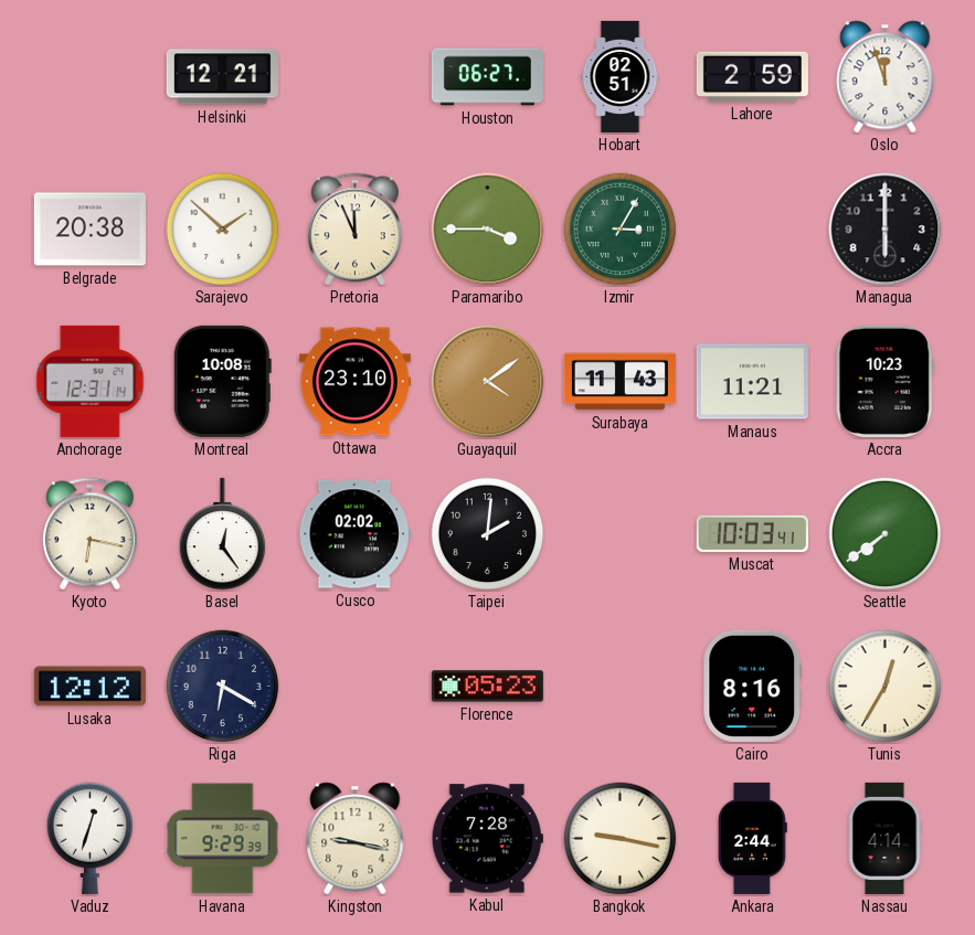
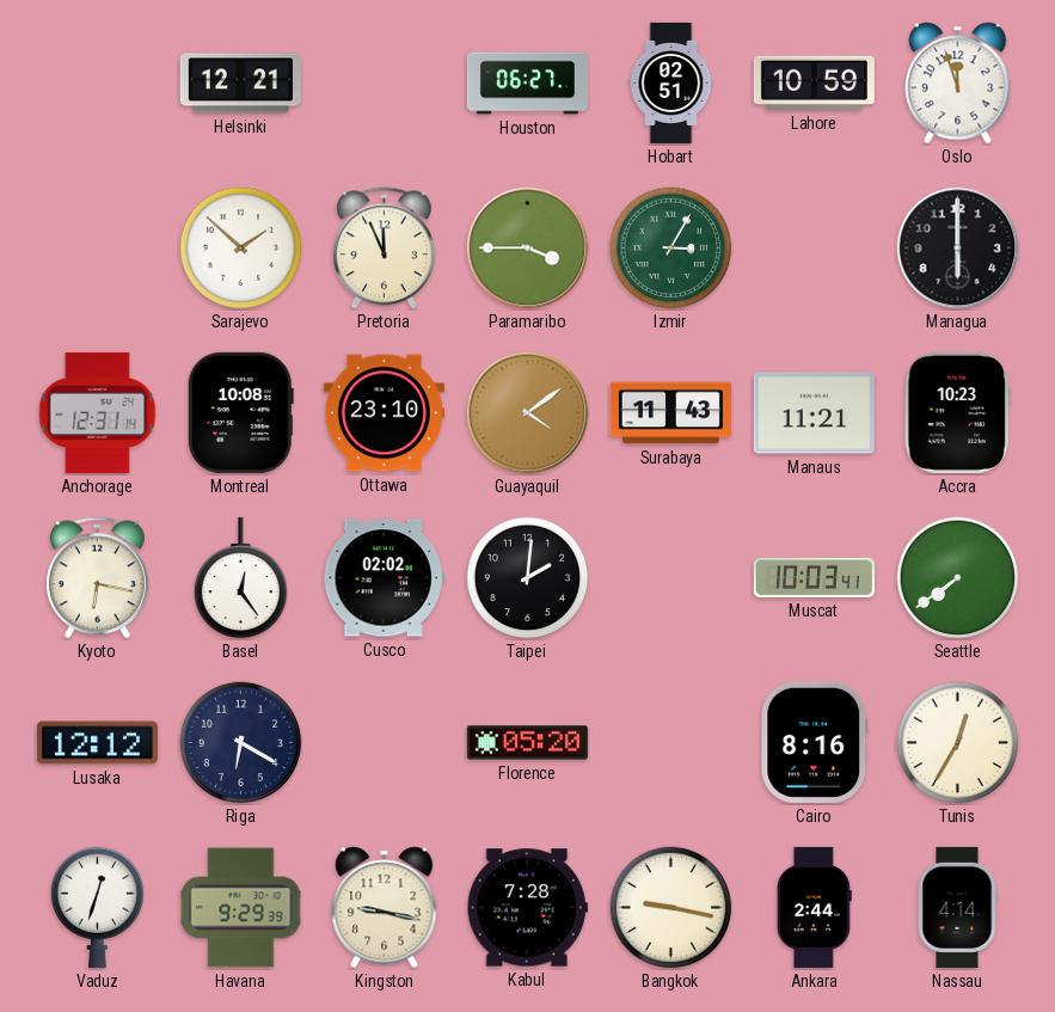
Lahore: 2:59 -> 10:59
Belgrade: 20:38 -> none
Florence: 05:23 -> 05:20
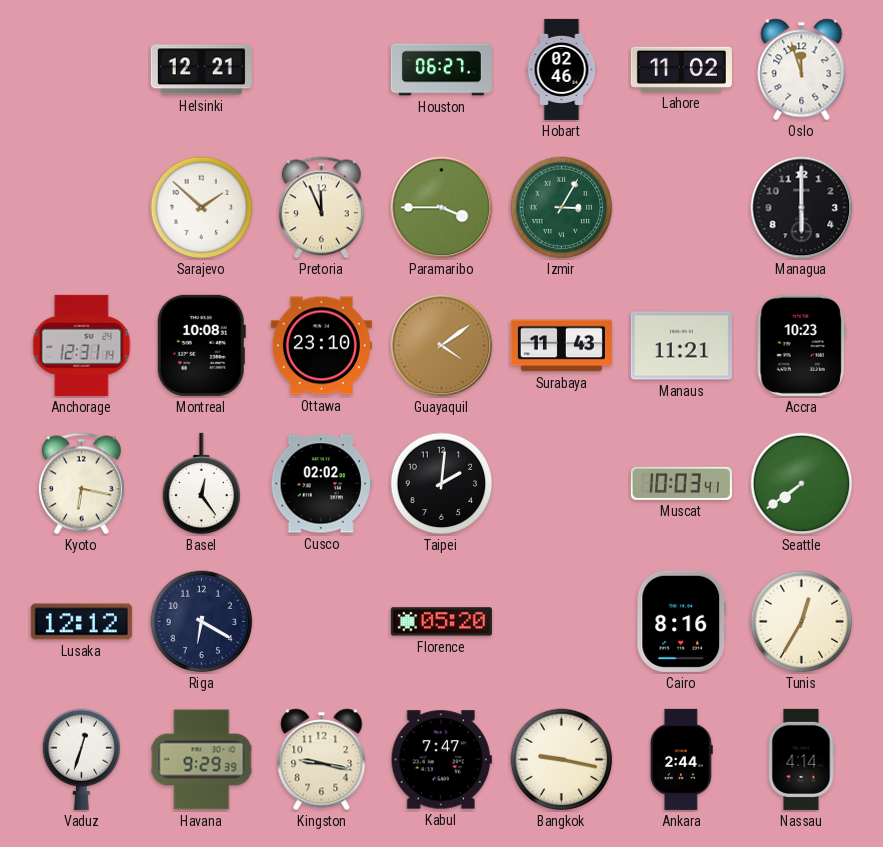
Hobart: 02:51 -> 02:46
Lahore: 10:59 -> 11:02
Kabul: 7:28 -> 7:47
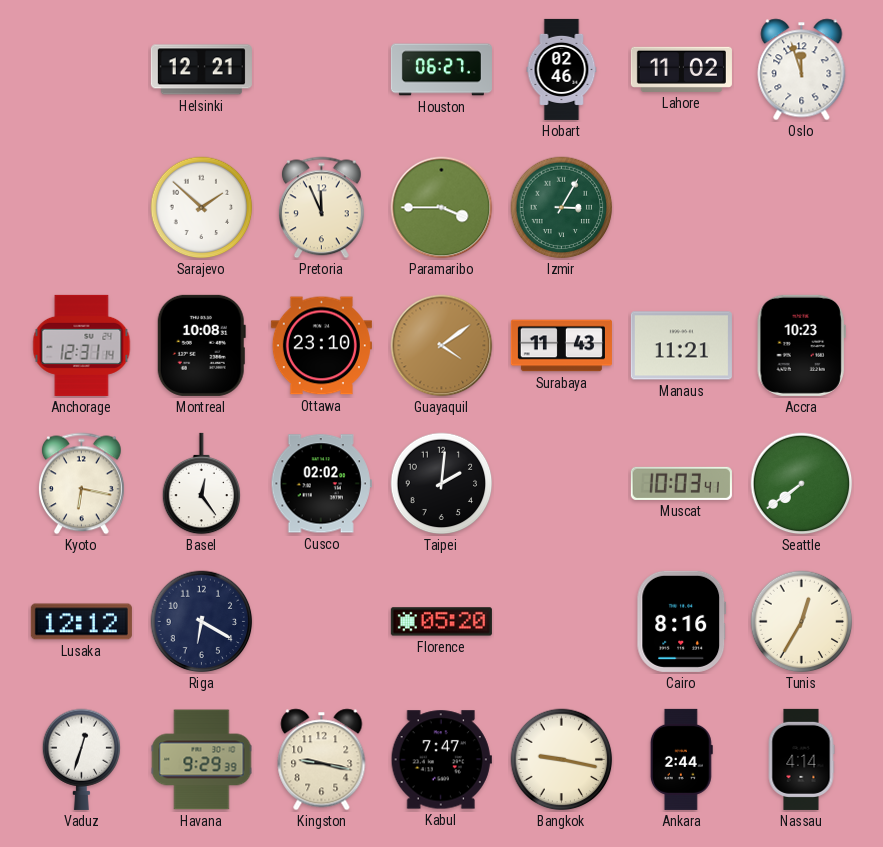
Managua: 6:00 -> none
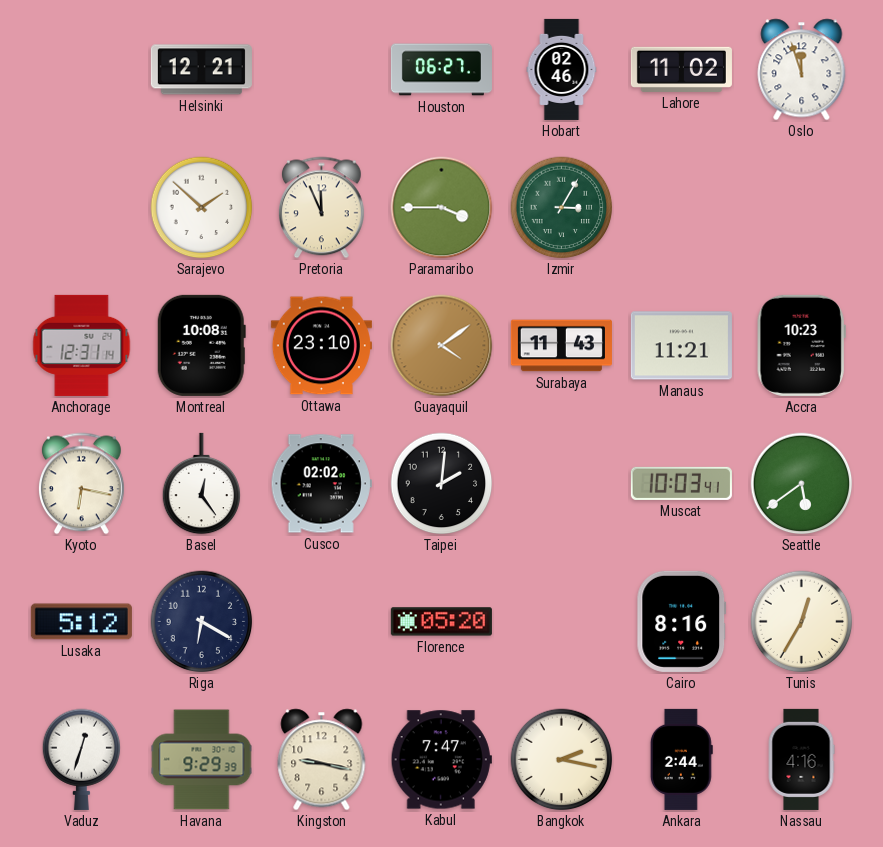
Seattle: 7:39 -> 5:39
Lusaka: 12:12 -> 5:12
Bangkok: 9:17 -> 2:17
Nassau: 4:14 -> 4:16
